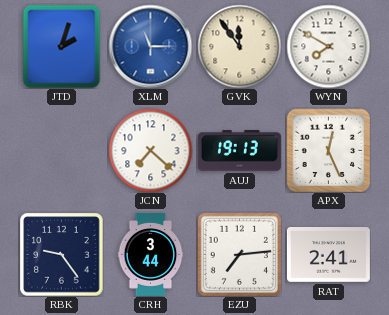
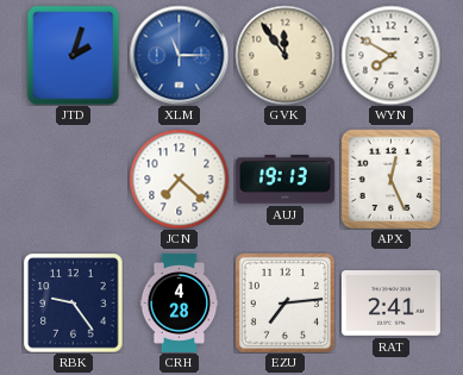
CRH: 3:44 -> 4:28
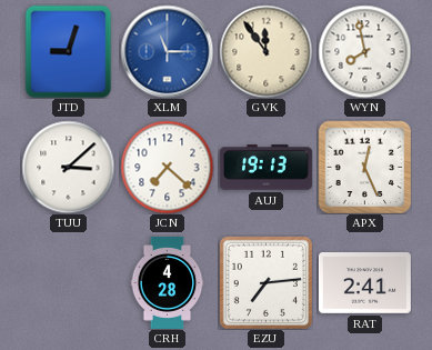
JTD: 2:03 -> 9:03
WYN: 7:50 -> 7:58
TUU: none -> 3:08
RBK: 9:24 -> none
